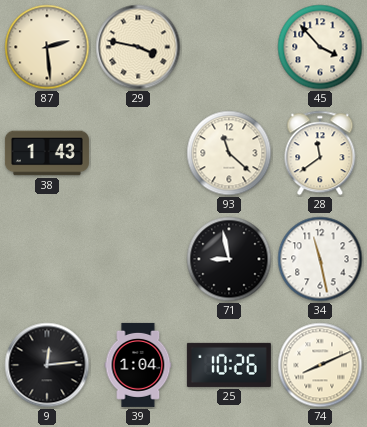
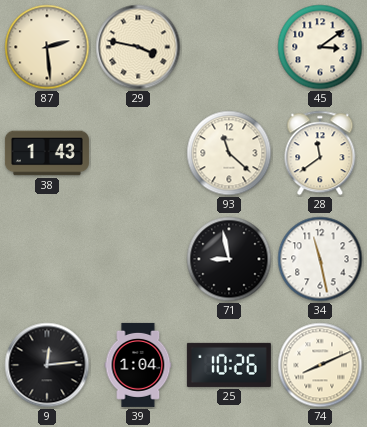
45: 3:53 -> 3:09
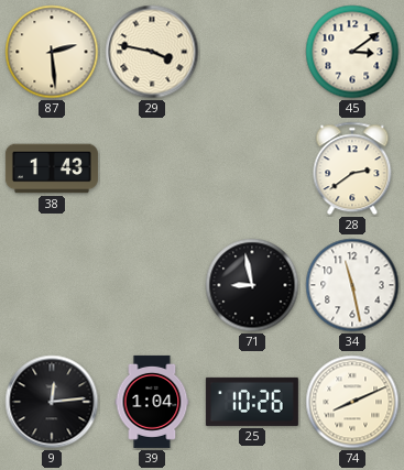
93: 11:22 -> none
28: 11:39 -> 2:39
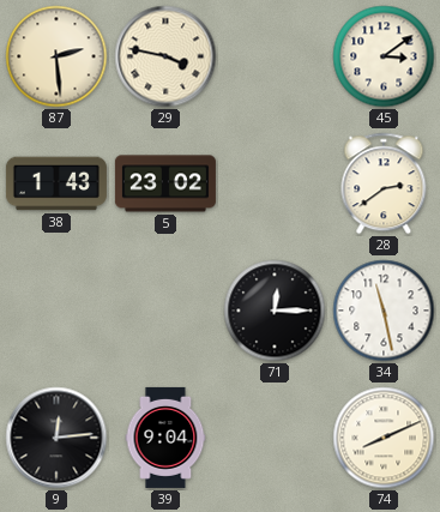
5: none -> 23:02
71: 8:58 -> 12:15
39: 1:04 -> 9:04
25: 10:26 -> none
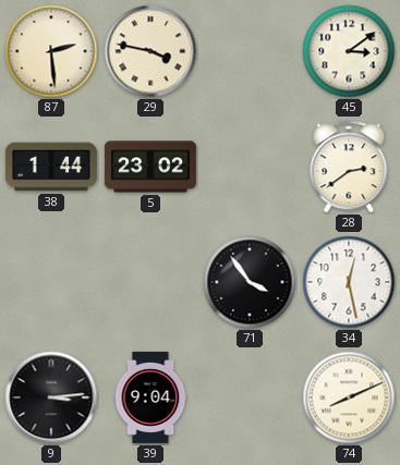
38: 1:43 -> 1:44
71: 12:15 -> 3:54
34: 11:28 -> 12:28
9: 12:14 -> 3:14
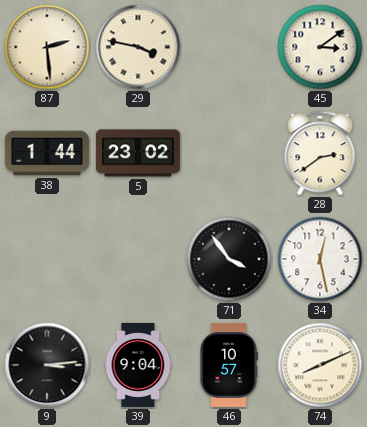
46: none -> 10:57
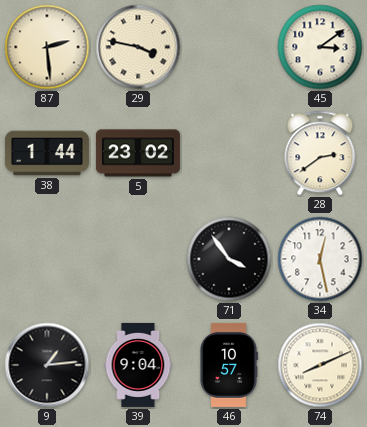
9: 3:14 -> 1:14
